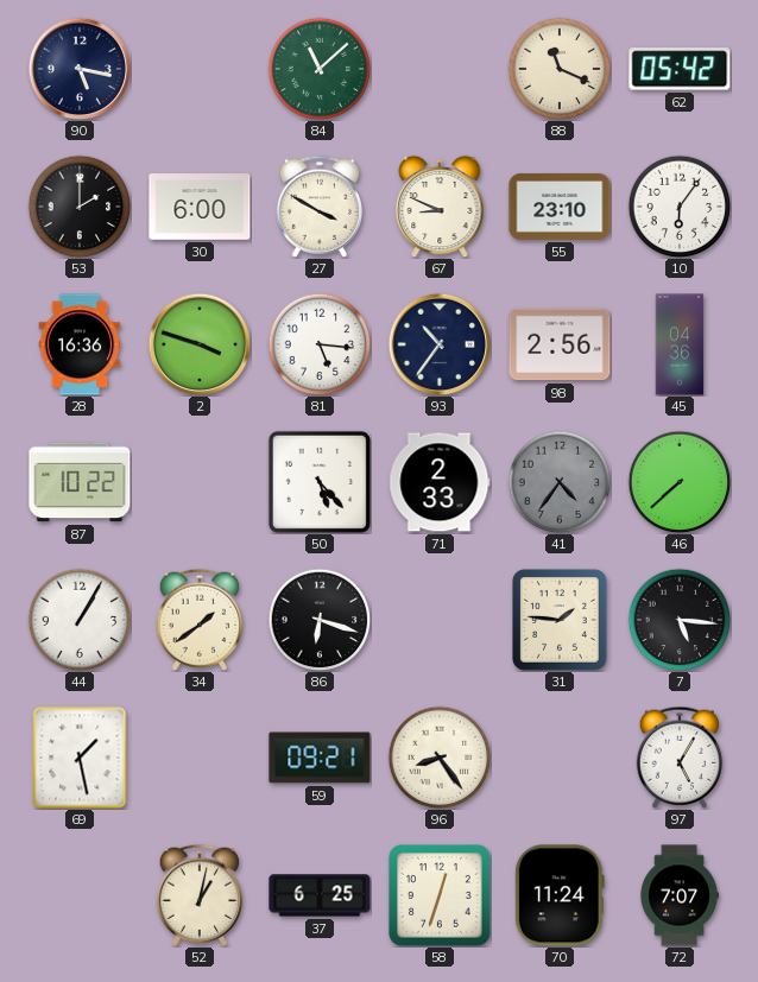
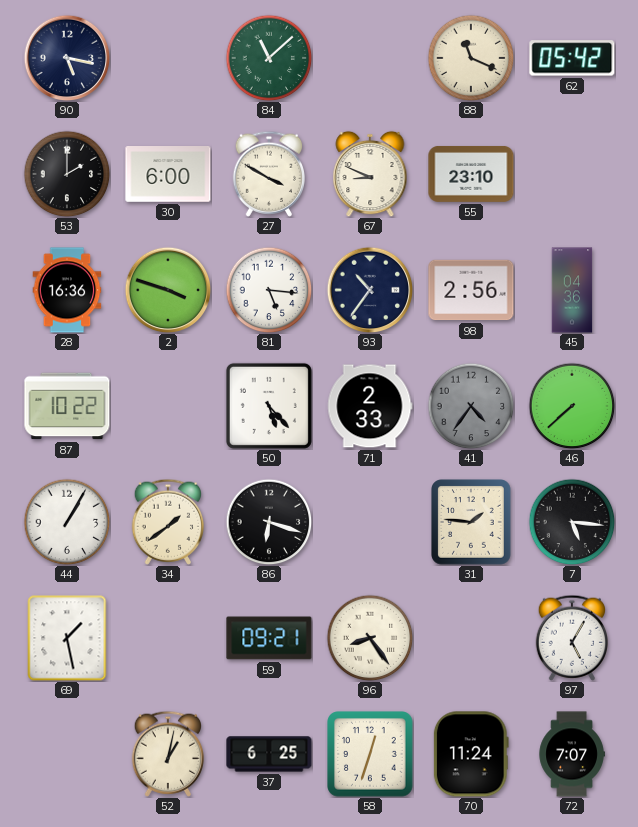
10: 6:06 -> none
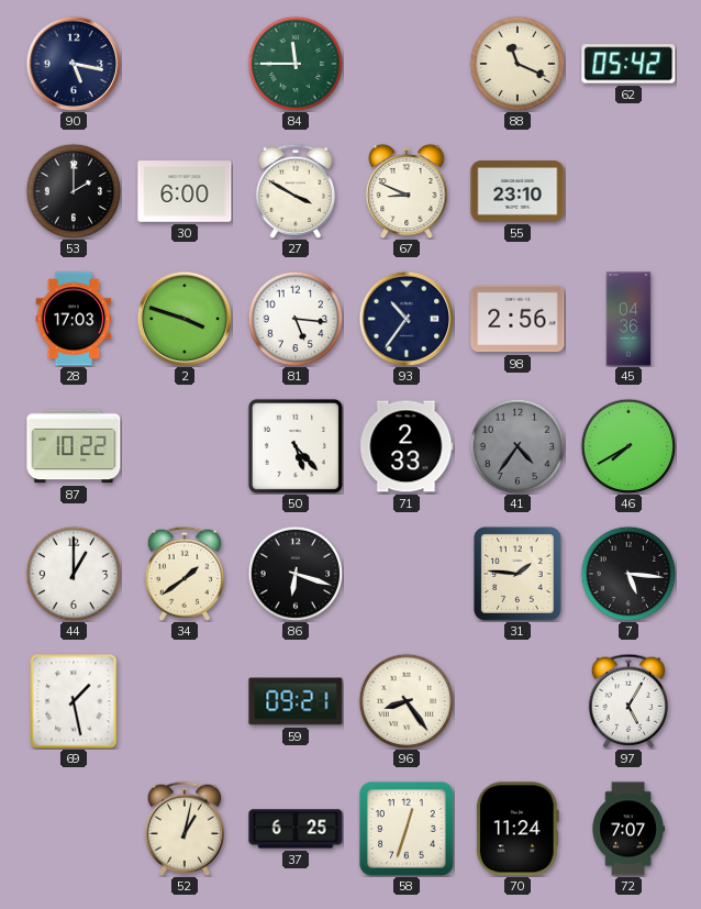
84: 11:08 -> 11:45
28: 16:36 -> 17:03
46: 7:38 -> 7:40
44: 1:05 -> 1:00
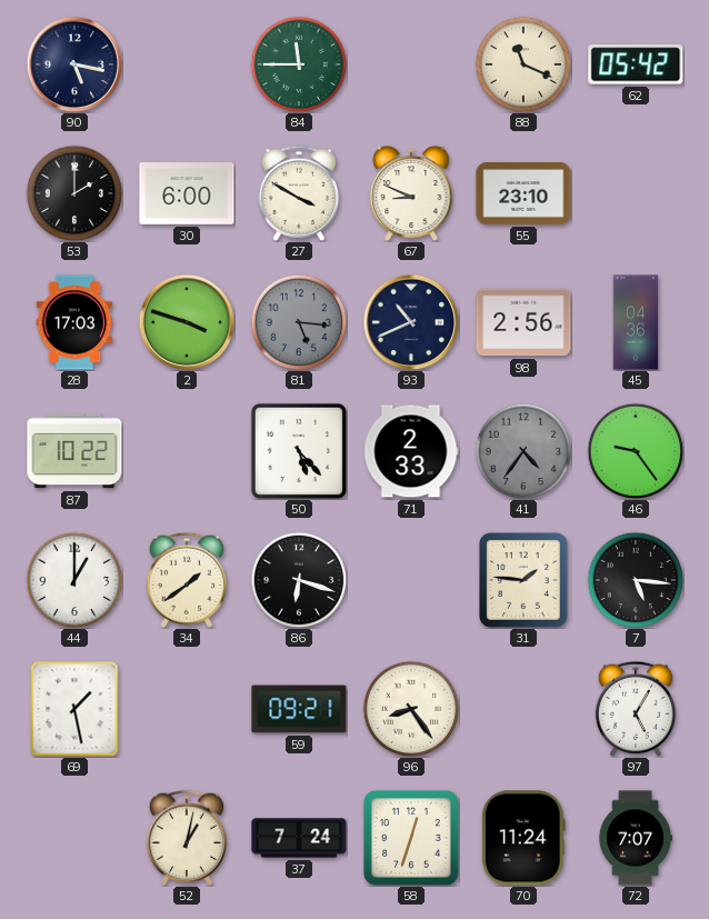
81 dial: white -> grey
93: 10:36 -> 10:41
46: 7:40 -> 9:24
37: 6:25 -> 7:24
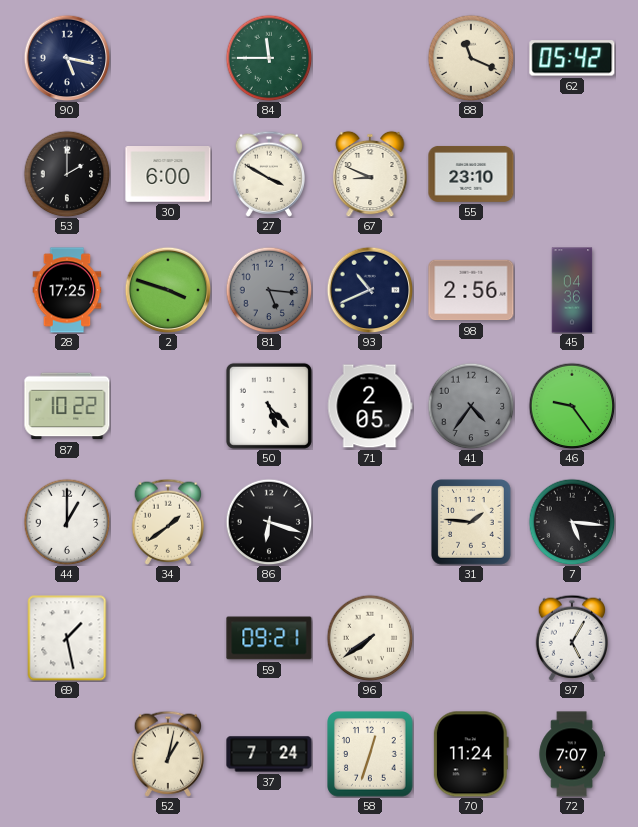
28: 17:03 -> 17:25
71: 2:33 -> 2:05
96: 8:24 -> 7:39
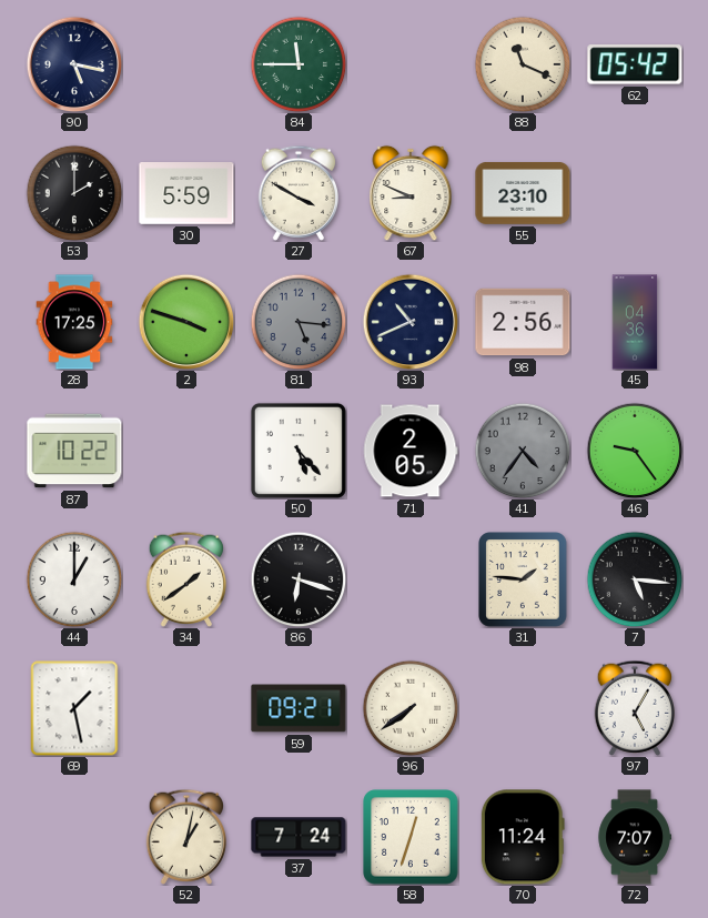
30: 6:00 -> 5:59
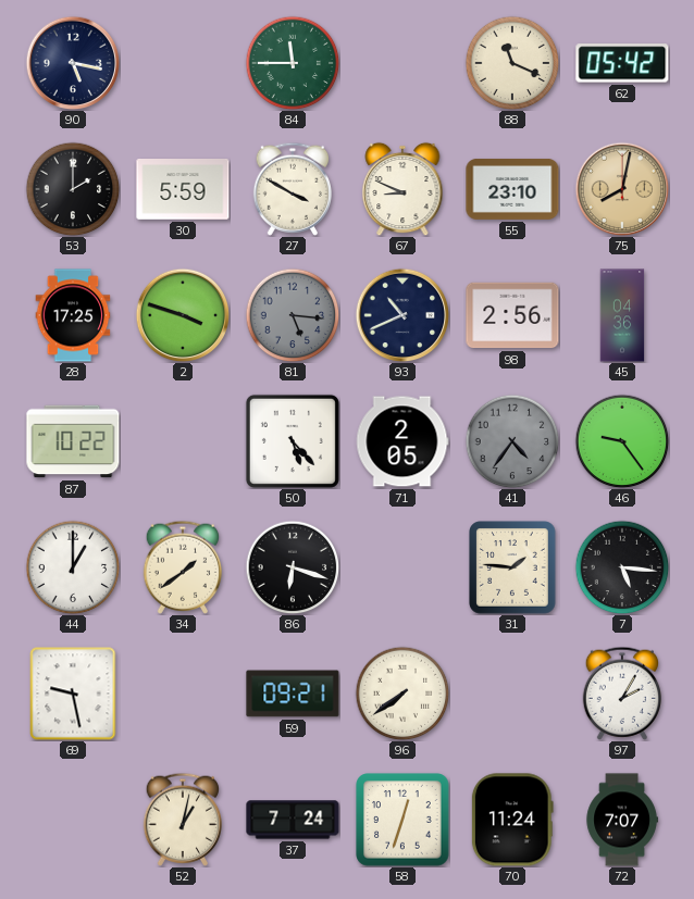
75: none -> 8:02
69: 1:28 -> 9:28
97: 5:05 -> 2:05
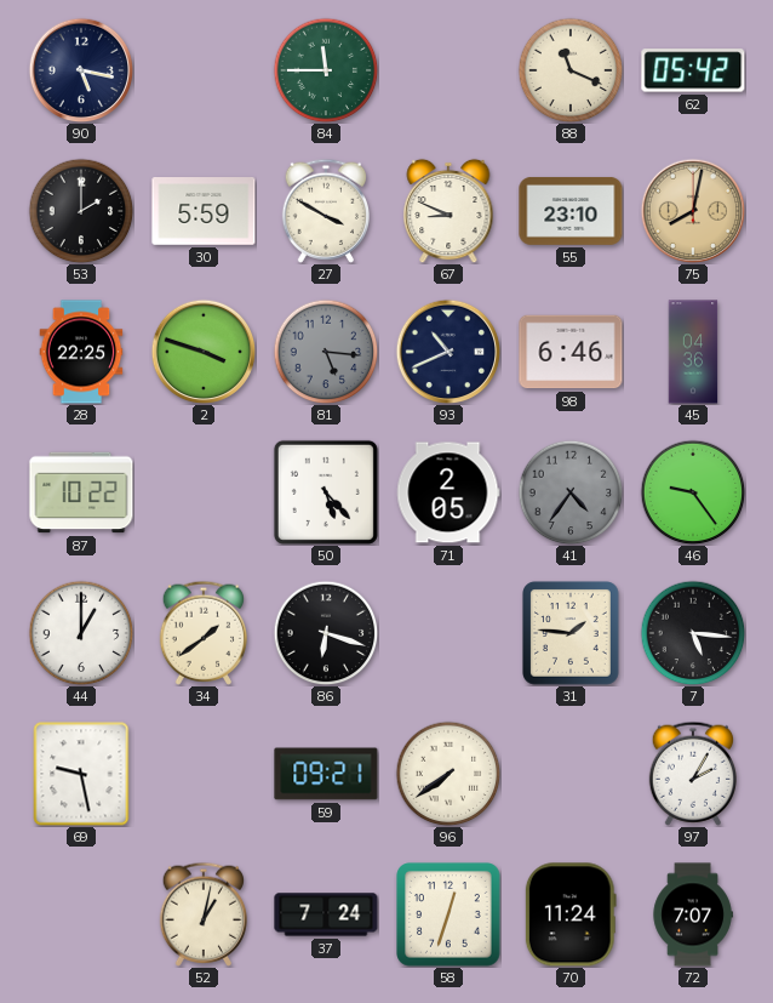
28: 17:25 -> 22:25
98: 2:56 -> 6:46
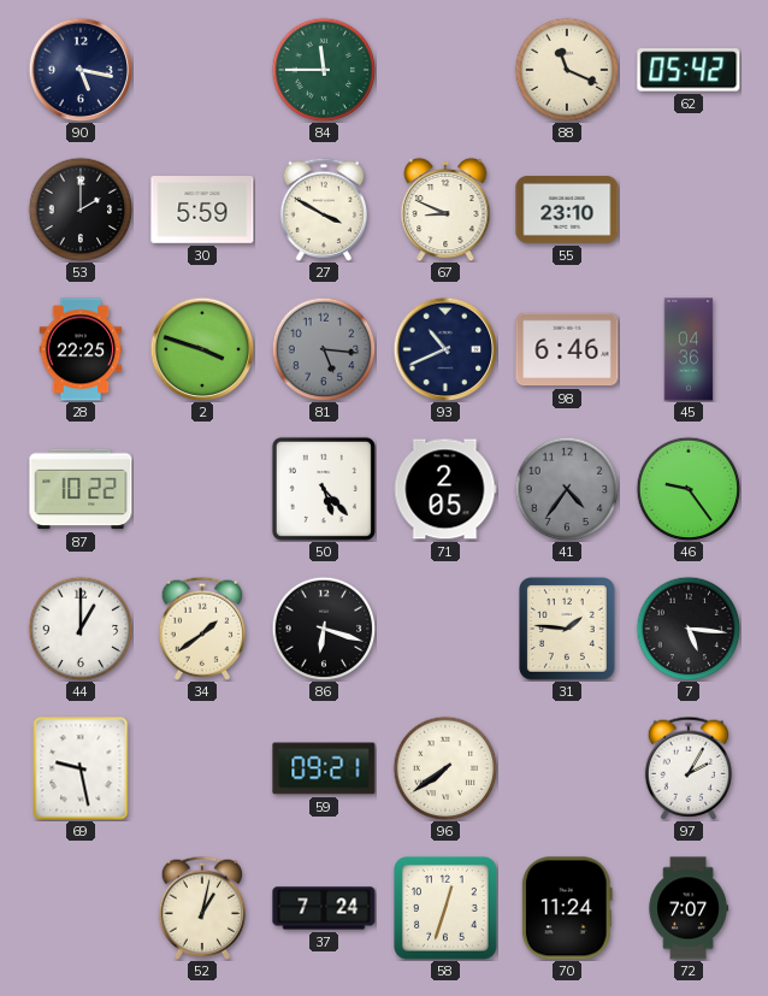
75: 8:02 -> none
